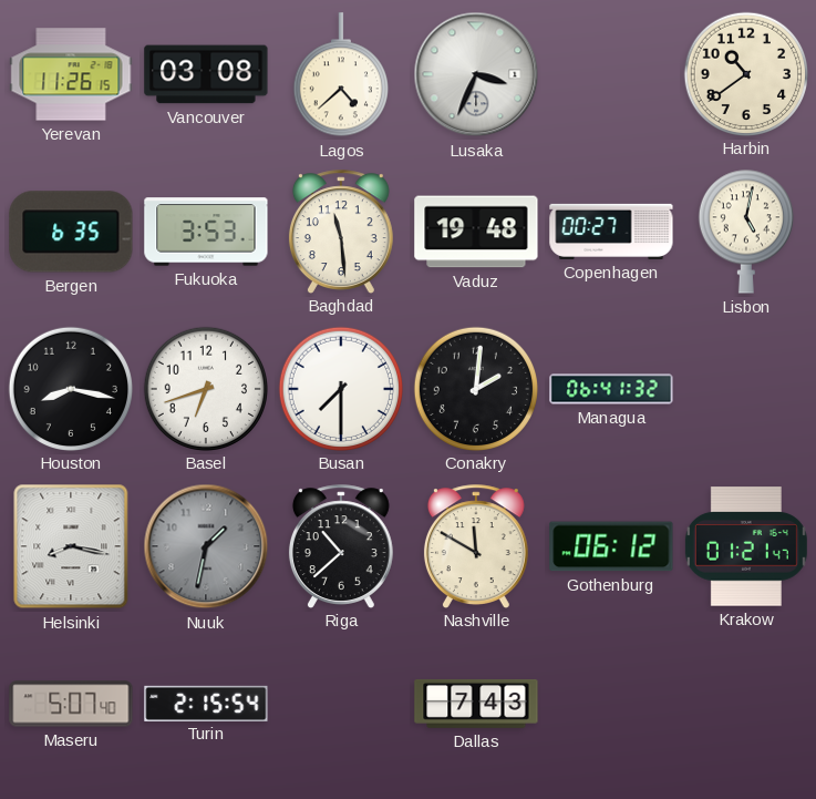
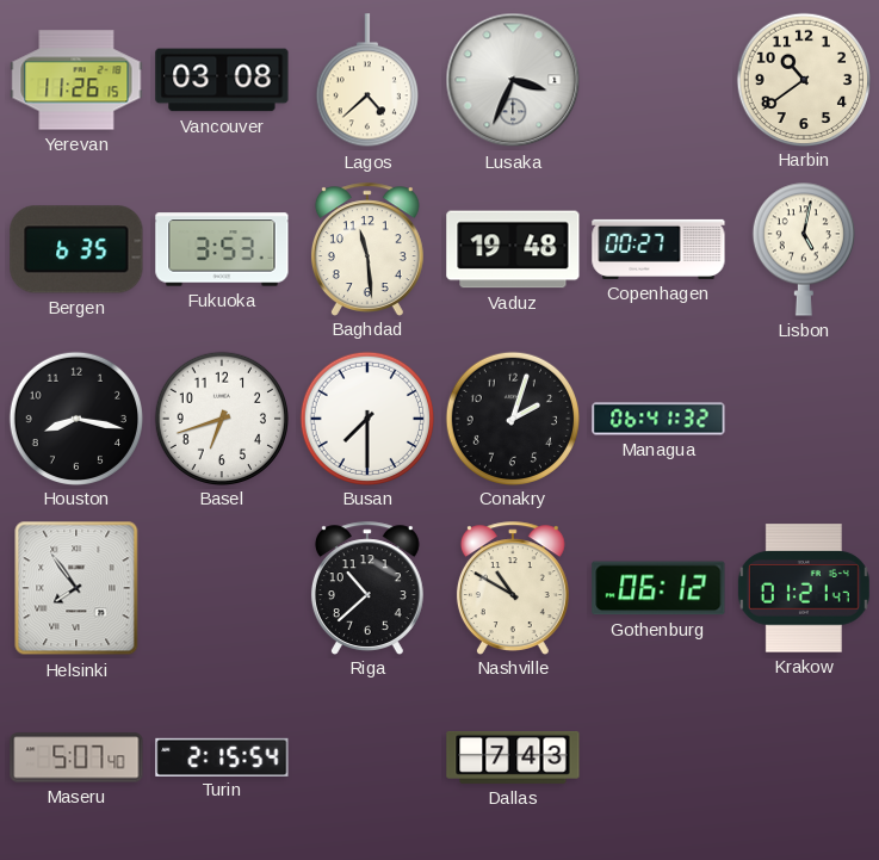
Conakry: 2:01 -> 2:03
Helsinki: 8:17 -> 7:54
Nuuk: 1:32 -> none
Nashville: 11:50 -> 10:50
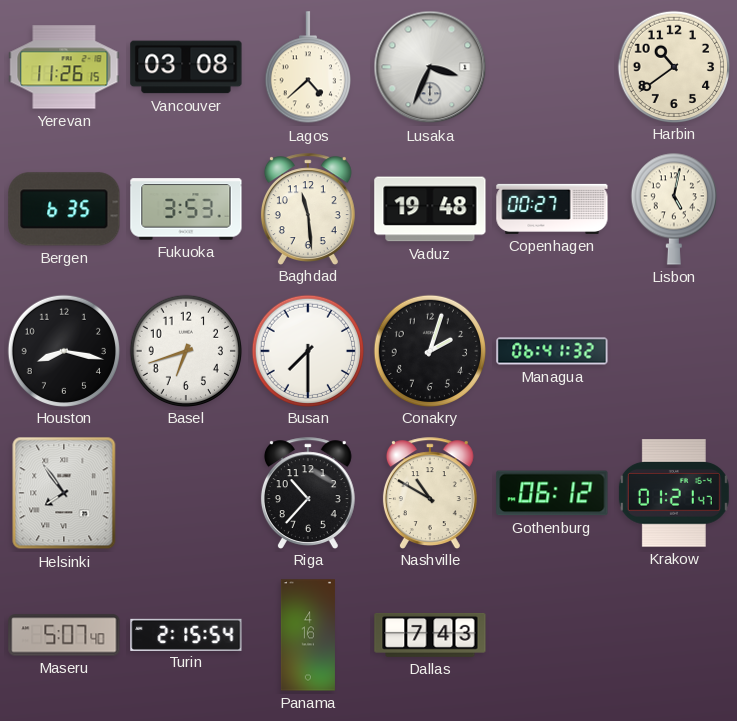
Riga: 10:38 -> 10:37
Panama: none -> 4:16
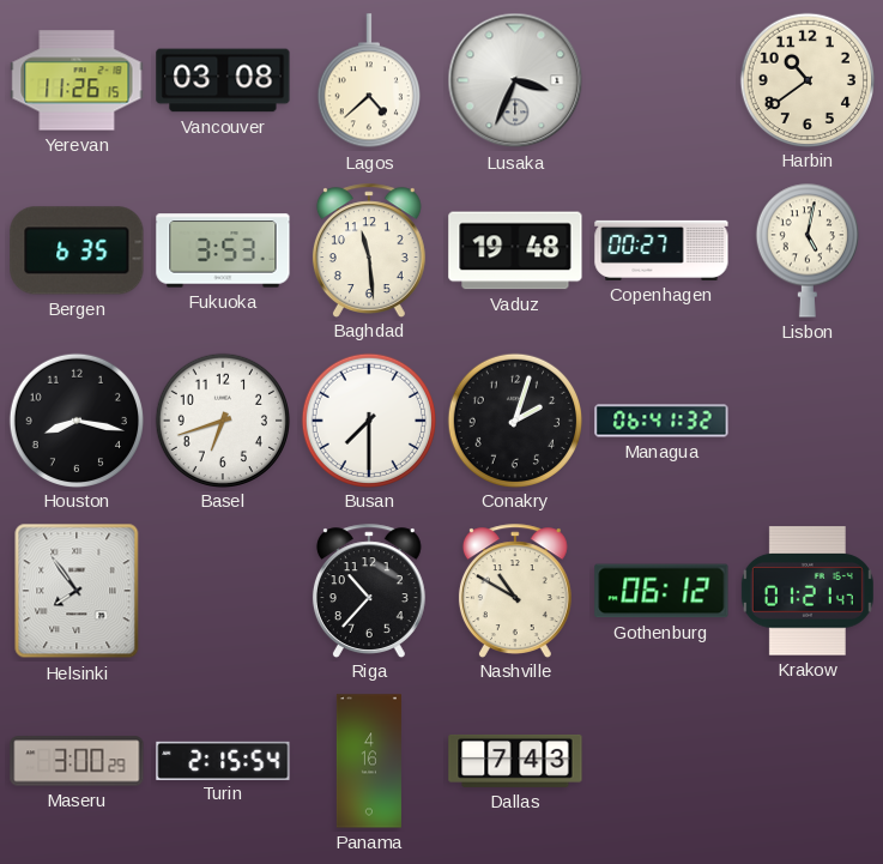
Maseru: 5:07 -> 3:00
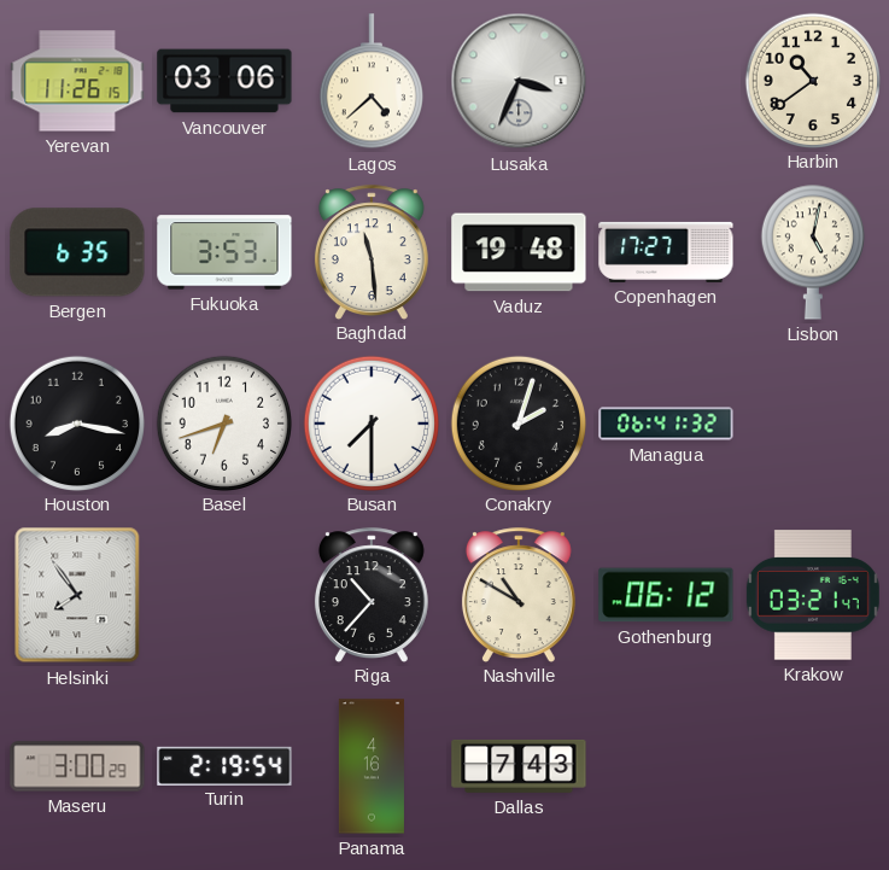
Vancouver: 03:08 -> 03:06
Copenhagen: 00:27 -> 17:27
Krakow: 01:21 -> 03:21
Turin: 2:15 -> 2:19
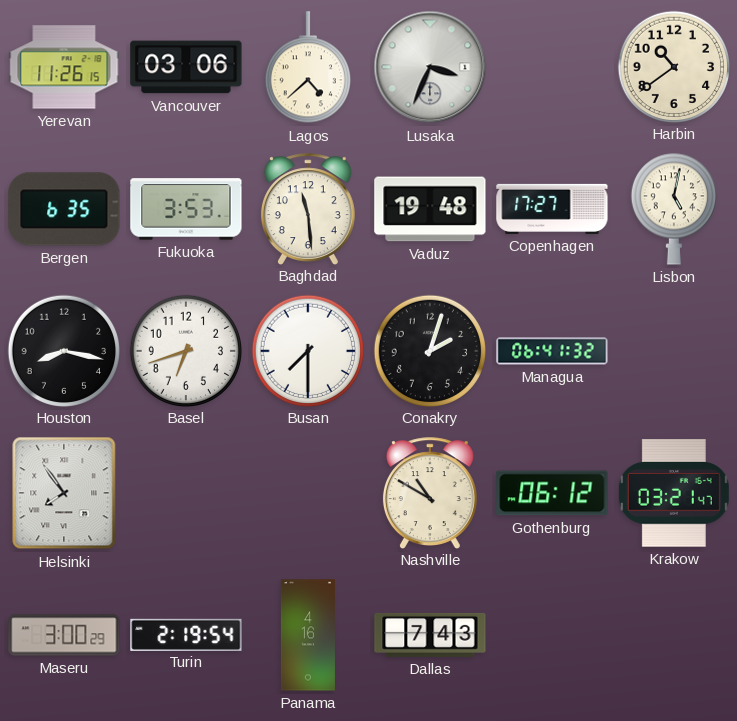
Riga: 10:37 -> none
